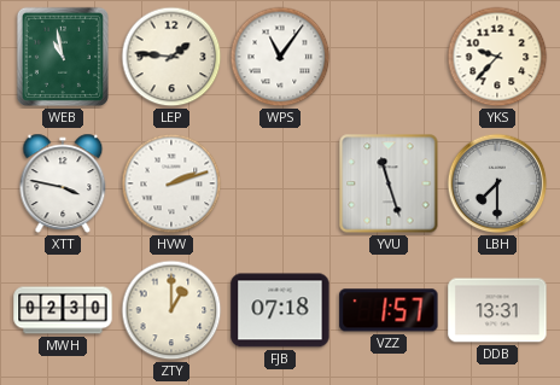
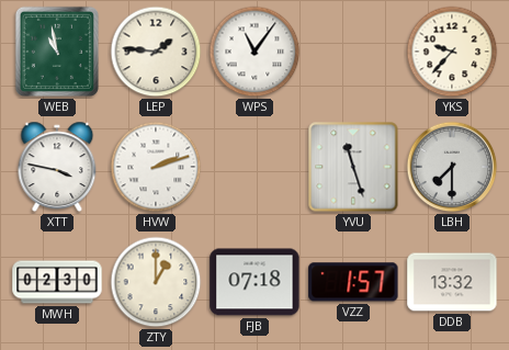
DDB: 13:31 -> 13:32
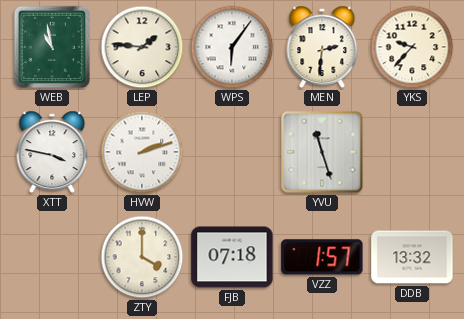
WPS: 11:06 -> 6:06
MEN: none -> 2:31
LBH: 7:30 -> none
MWH: 02:30 -> none
ZTY: 1:00 -> 4:00
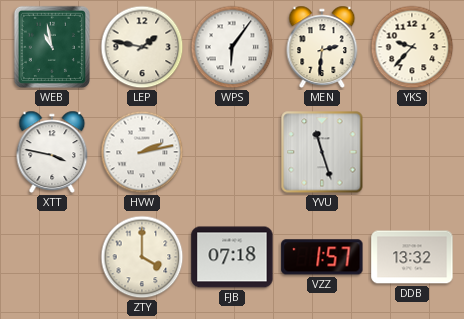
LEP: 1:46 -> 1:47
HVW: 2:12 -> 2:13
